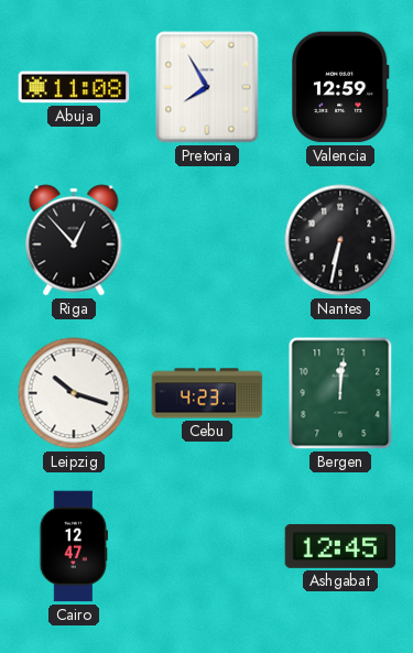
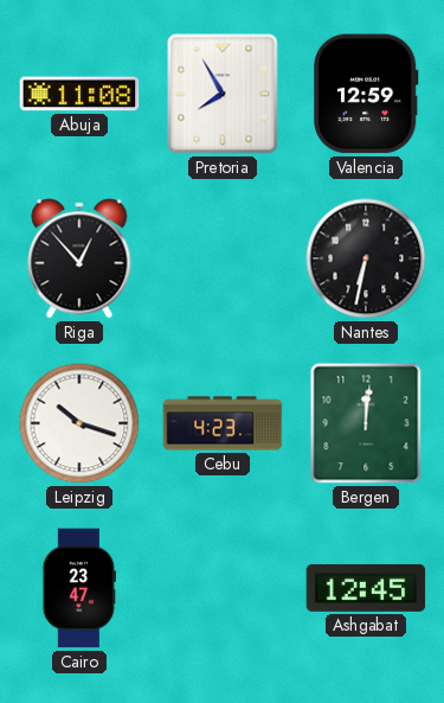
Cairo: 12:47 -> 23:47
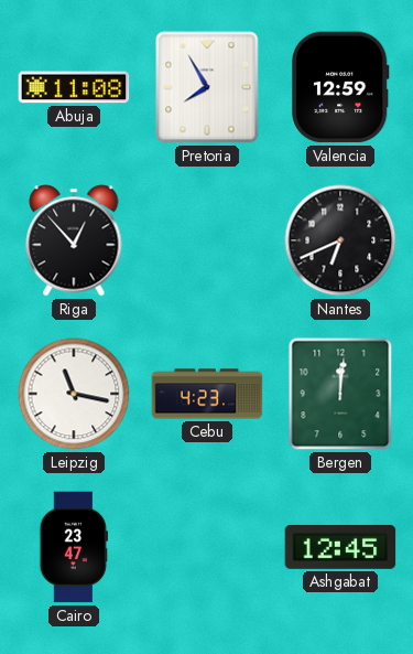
Nantes: 6:32 -> 6:41
Leipzig: 10:18 -> 11:17
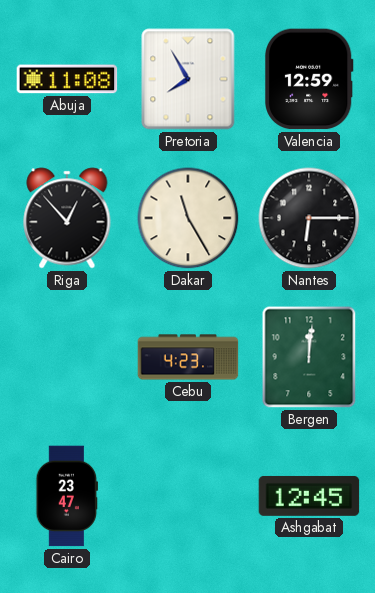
Dakar: none -> 11:25
Nantes: 6:41 -> 6:15
Leipzig: 11:17 -> none
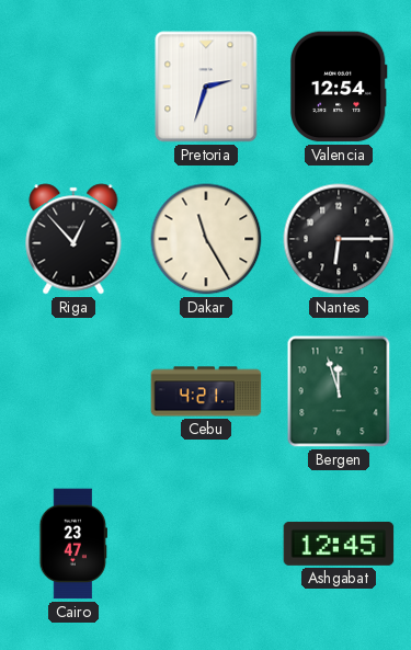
Abuja: 11:08 -> none
Pretoria: 7:55 -> 2:33
Valencia: 12:59 -> 12:54
Cebu: 4:23 -> 4:21
Bergen: 12:01 -> 11:57
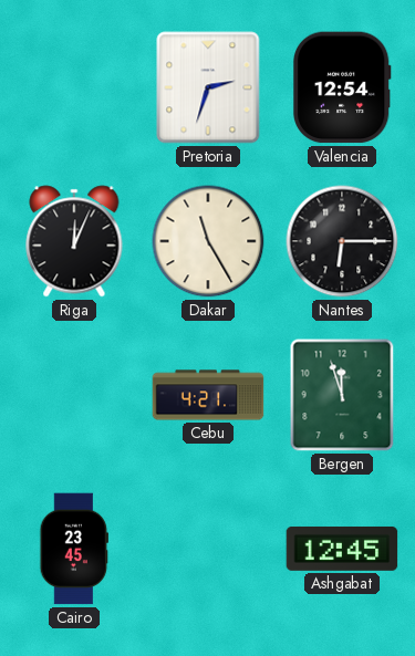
Riga: 12:53 -> 12:04
Cairo: 23:47 -> 23:45
